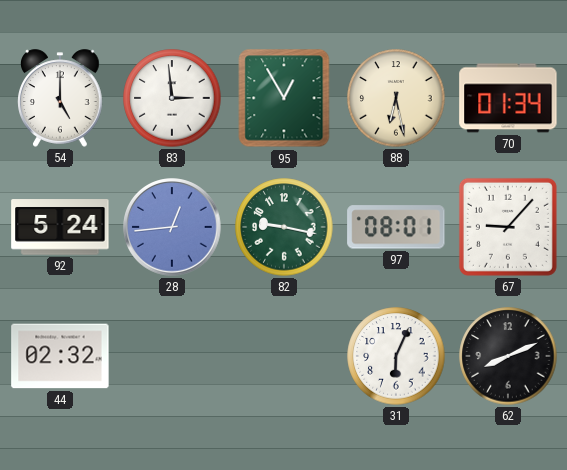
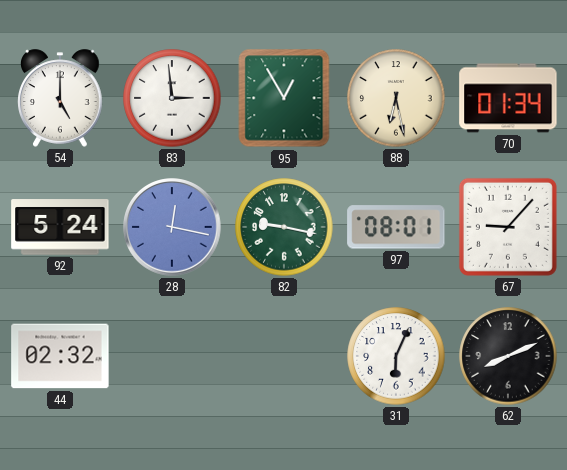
28: 12:44 -> 12:17
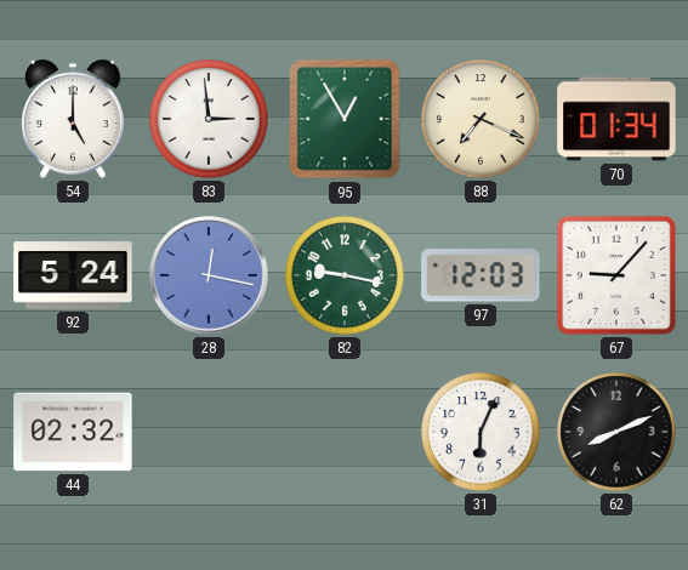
88: 6:28 -> 7:19
97: 08:01 -> 12:03
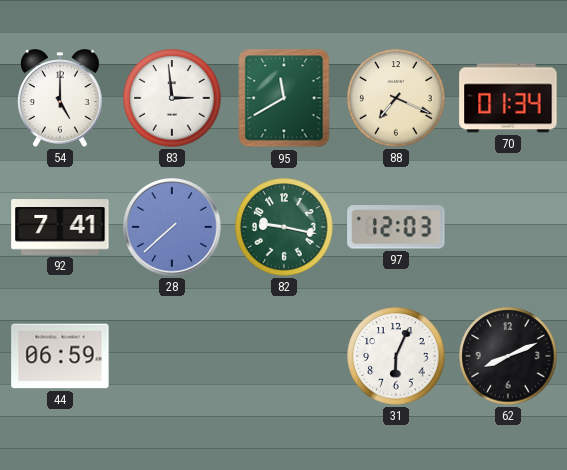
95: 12:55 -> 11:40
92: 5:24 -> 7:41
28: 12:17 -> 7:38
67: 9:07 -> none
44: 02:32 -> 06:59
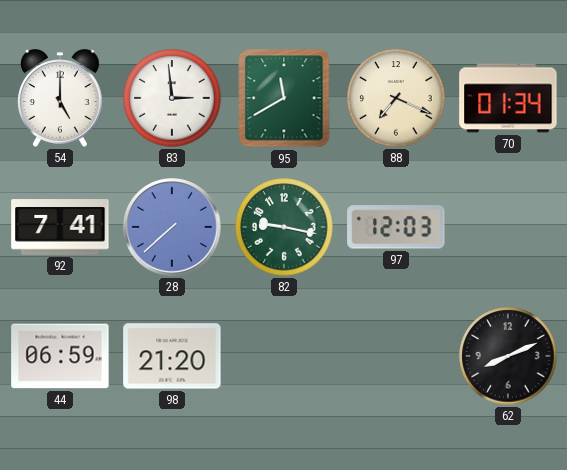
98: none -> 21:20
31: 6:04 -> none
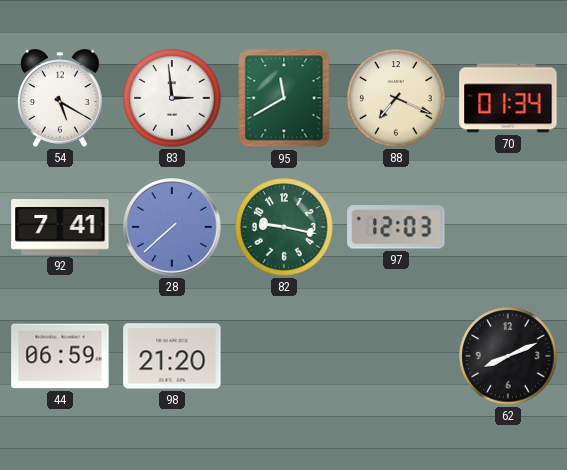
54: 5:00 -> 5:20
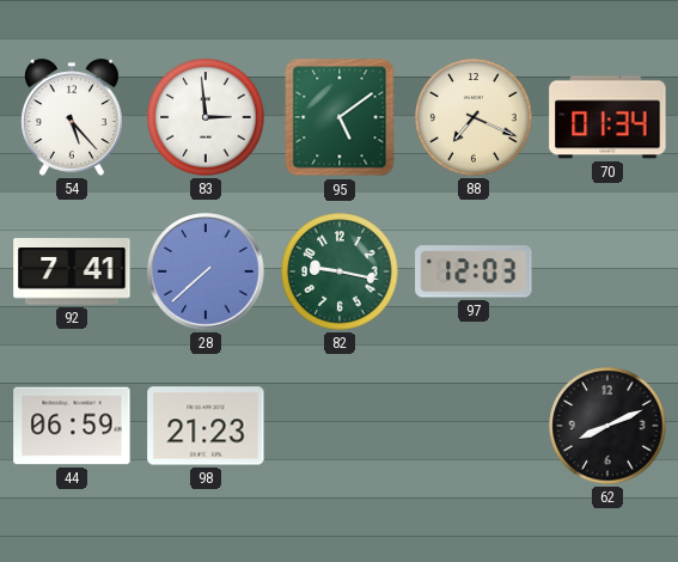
54: 5:20 -> 5:23
95: 11:40 -> 5:09
98: 21:20 -> 21:23
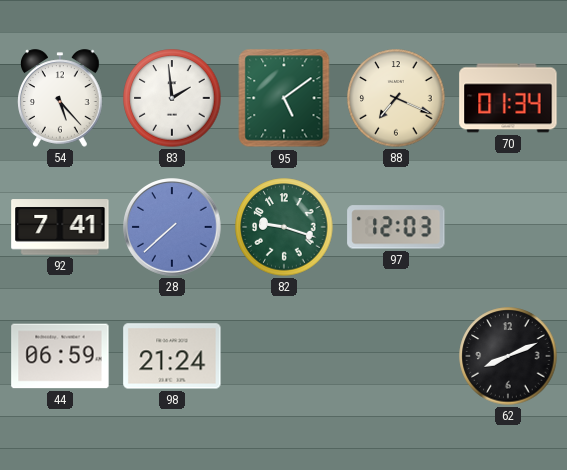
83: 2:59 -> 1:59
82: 9:17 -> 9:18
98: 21:23 -> 21:24
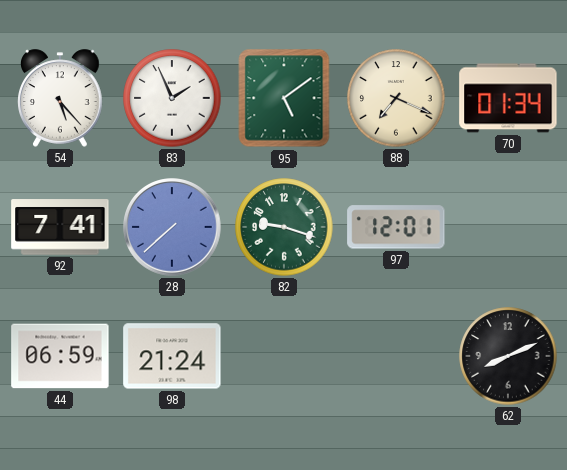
83: 1:59 -> 1:56
97: 12:03 -> 12:01
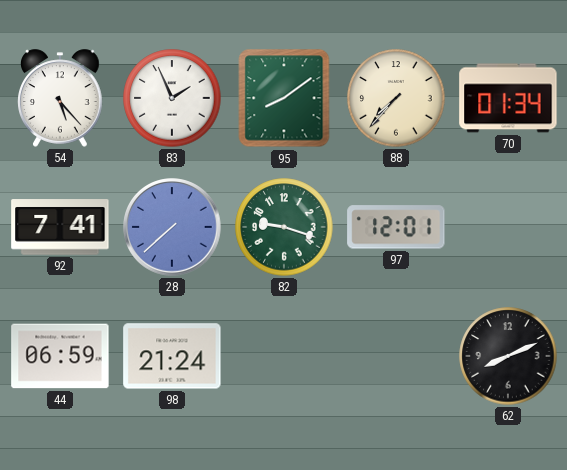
95: 5:09 -> 8:09
88: 7:19 -> 7:37
